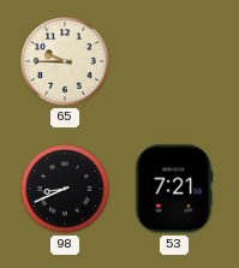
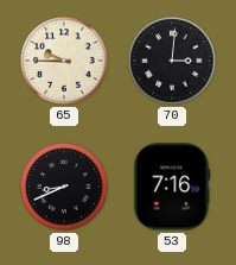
70: none -> 3:01
53: 7:21 -> 7:16
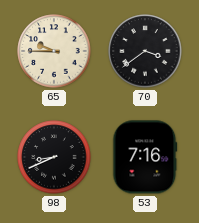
70: 3:01 -> 3:39
